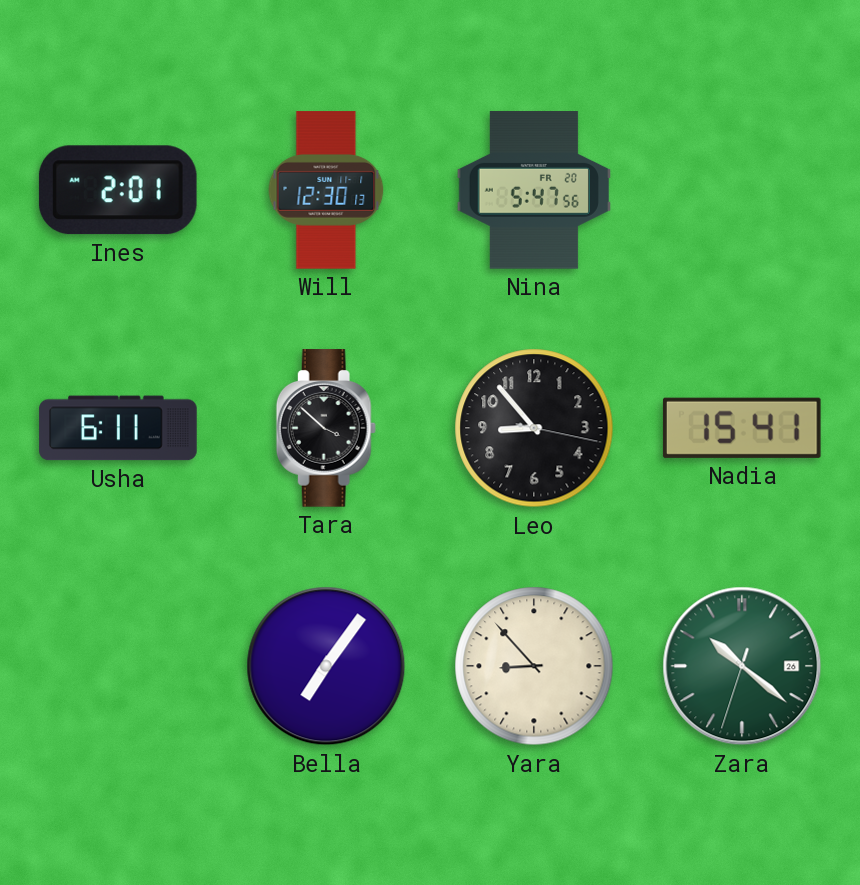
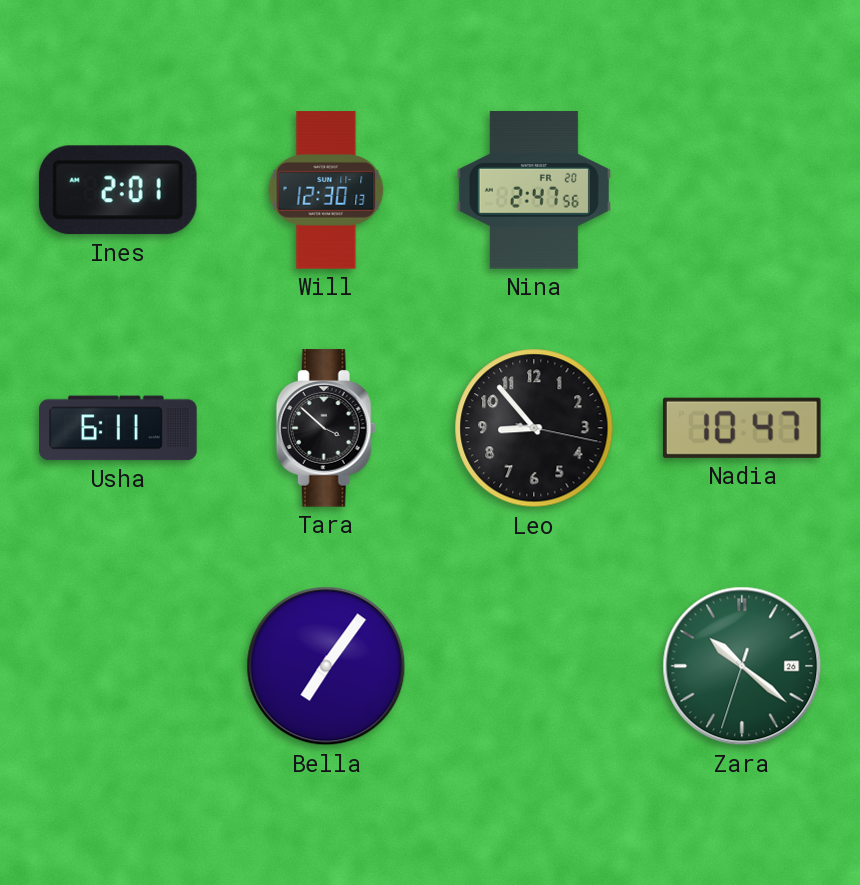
Nina: 5:47 -> 2:47
Nadia: 15:41 -> 10:47
Yara: 8:53 -> none
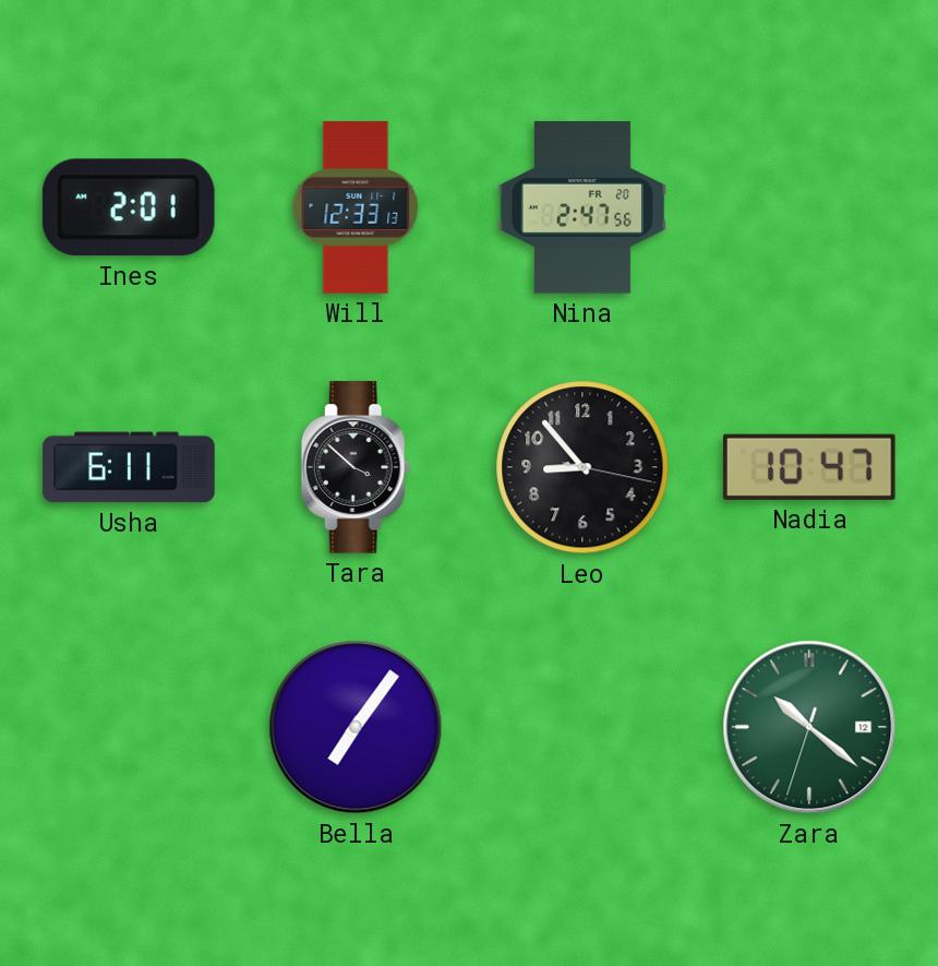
Will: 12:30 -> 12:33
Zara date: 26 -> 12
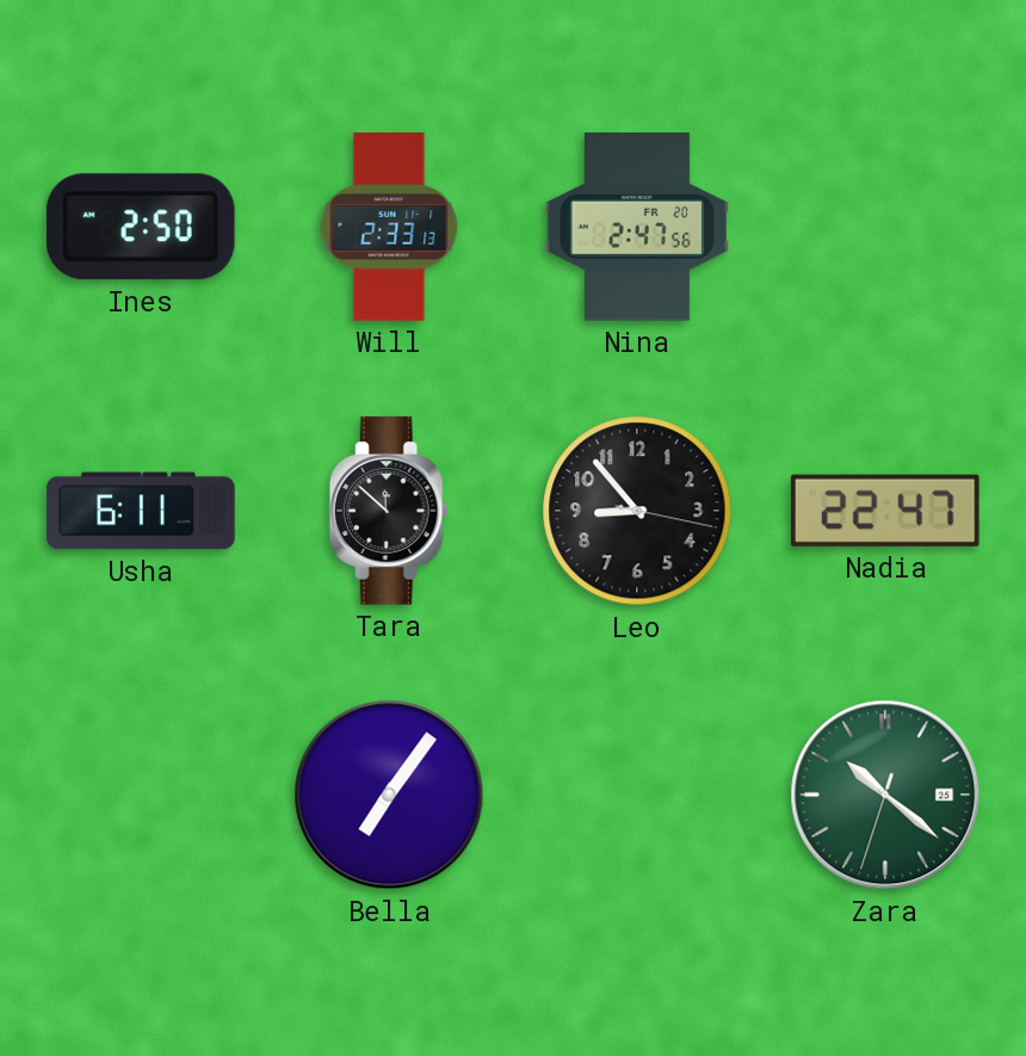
Ines: 2:01 -> 2:50
Will: 12:33 -> 2:33
Tara: 3:52 -> 11:52
Nadia: 10:47 -> 22:47
Zara date: 12 -> 25
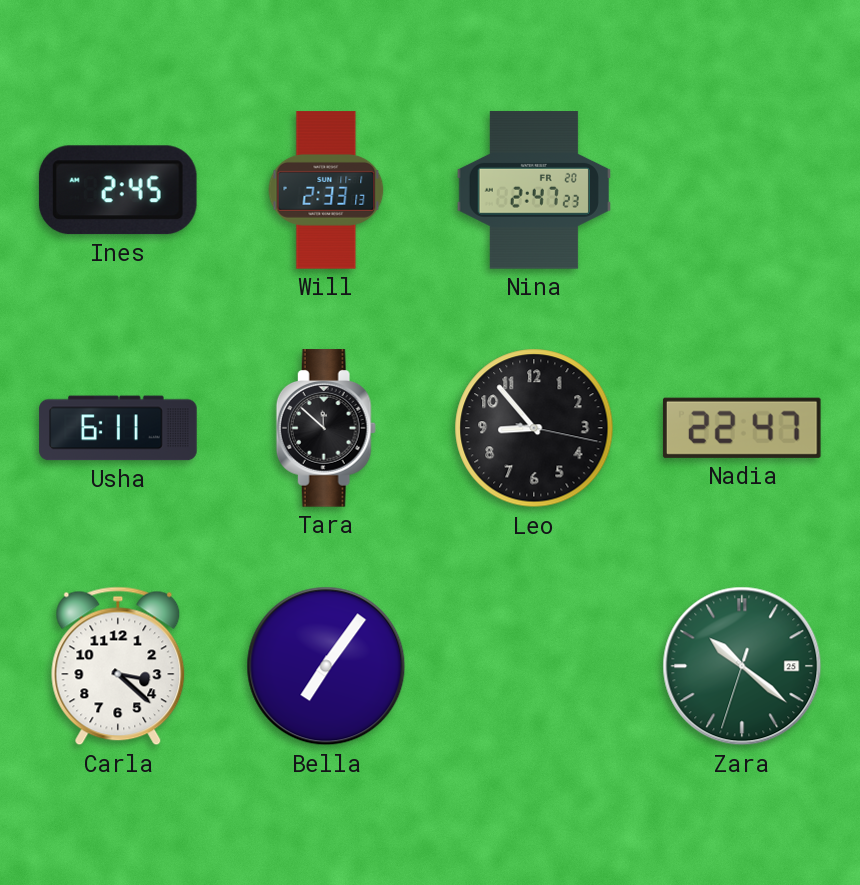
Ines: 2:50 -> 2:45
Nina: 2:47:56 -> 2:47:23
Carla: none -> 3:22
